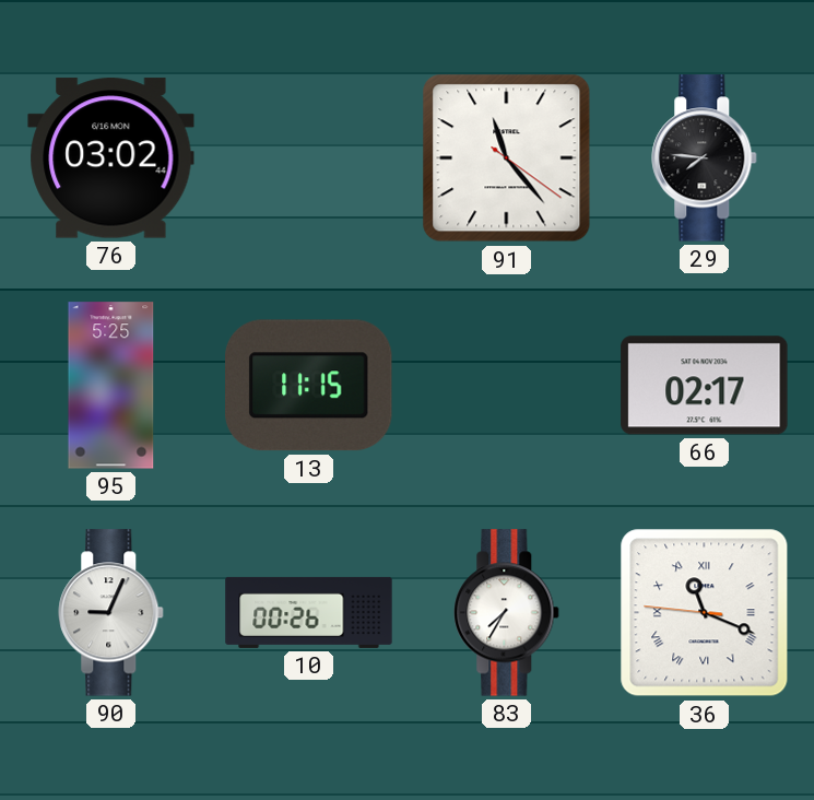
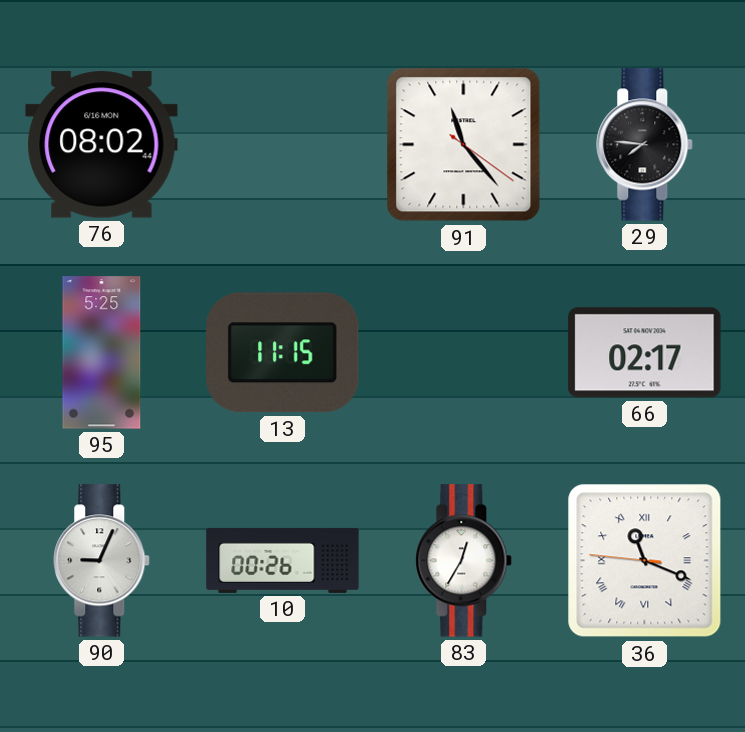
76: 03:02 -> 08:02
83: 7:35 -> 12:35
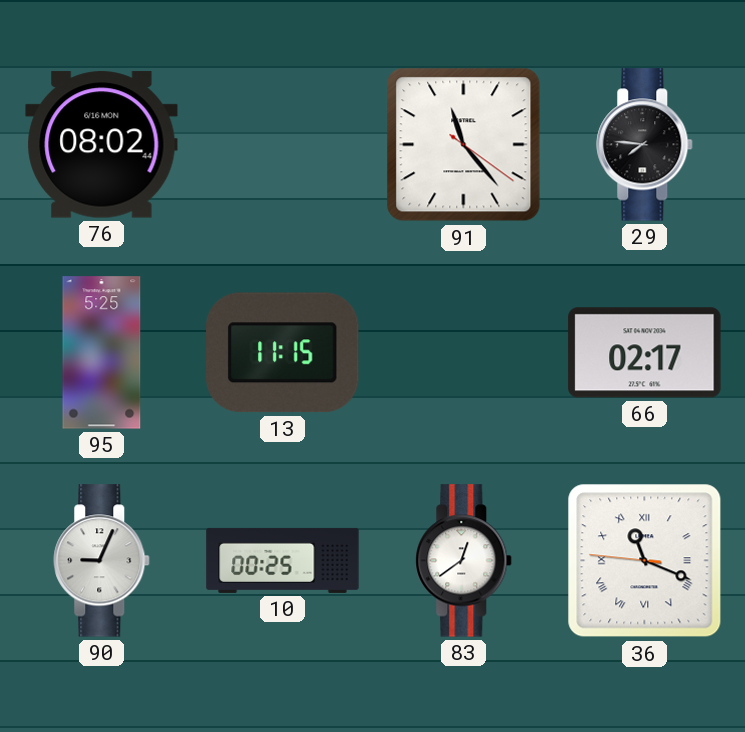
10: 00:26 -> 00:25
83: 12:35 -> 12:39
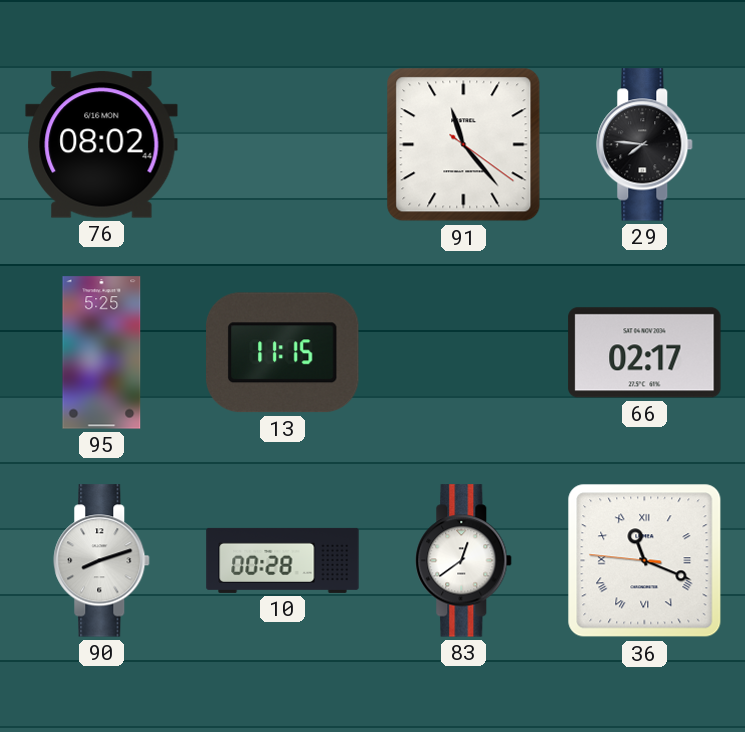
90: 9:04 -> 8:12
10: 00:25 -> 00:28
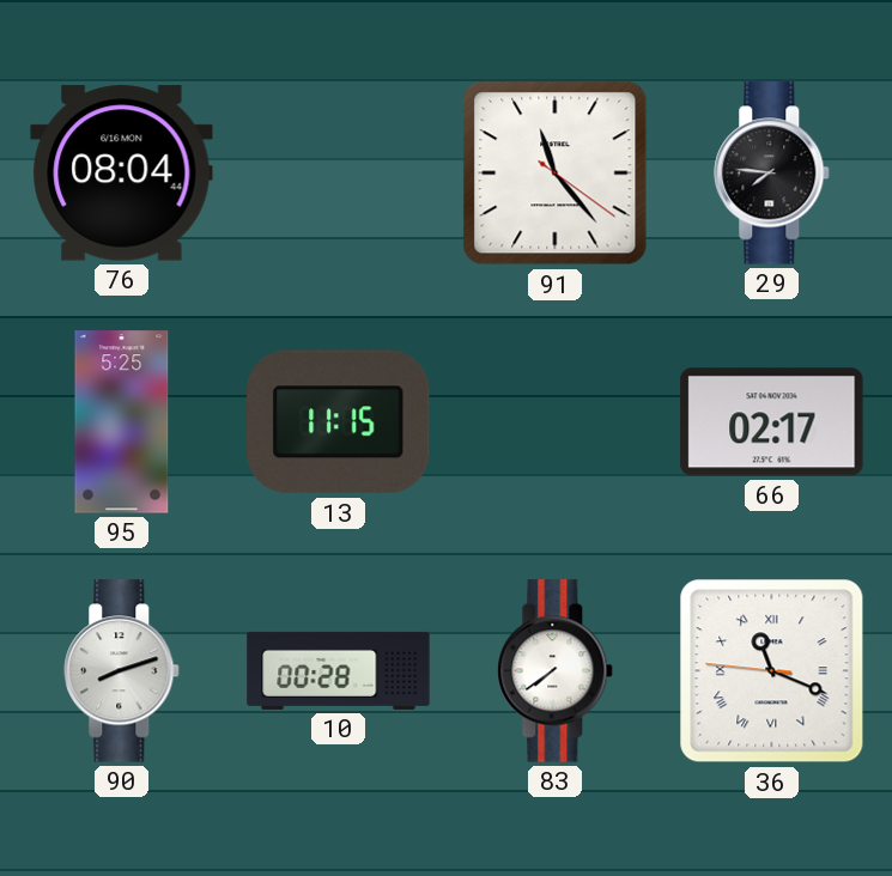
76: 08:02 -> 08:04
83: 12:39 -> 7:39
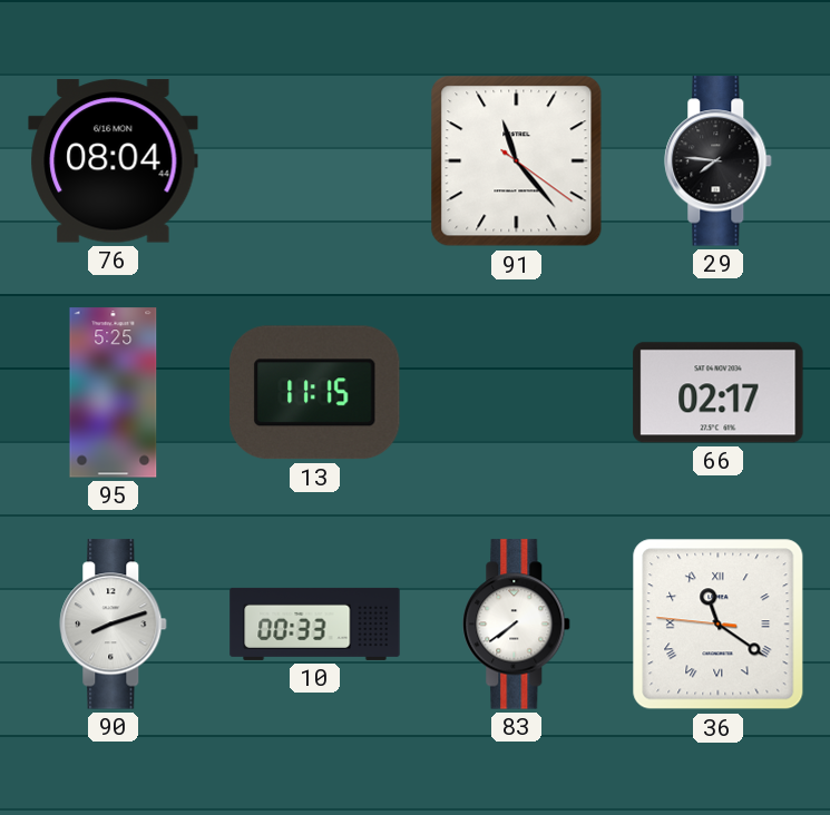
10: 00:28 -> 00:33
36: 11:18 -> 11:20
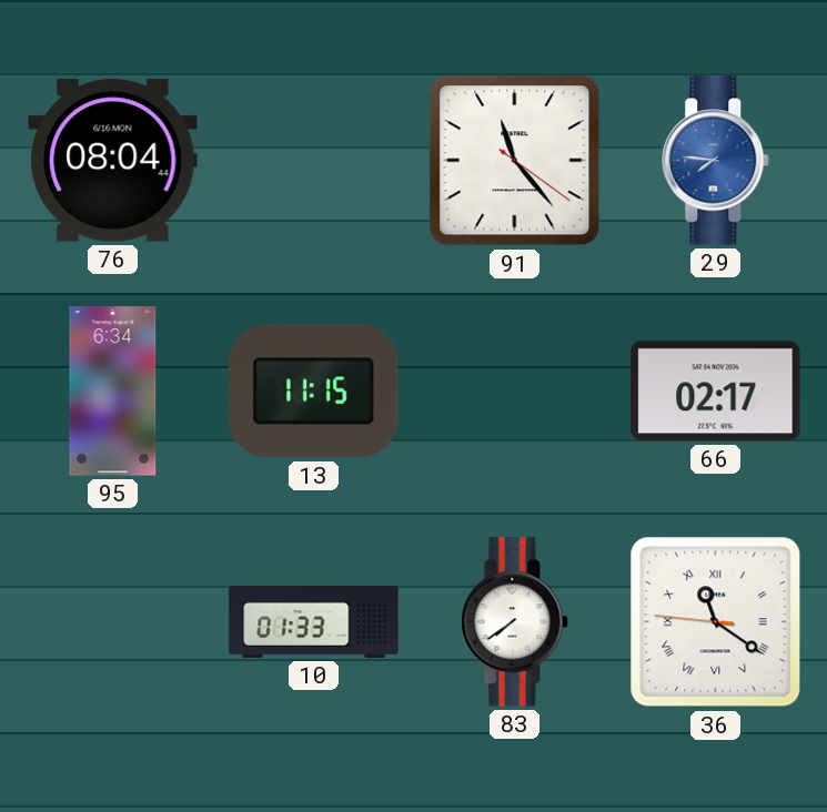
29 dial: black -> blue
95: 5:25 -> 6:34
90: 8:12 -> none
10: 00:33 -> 01:33
